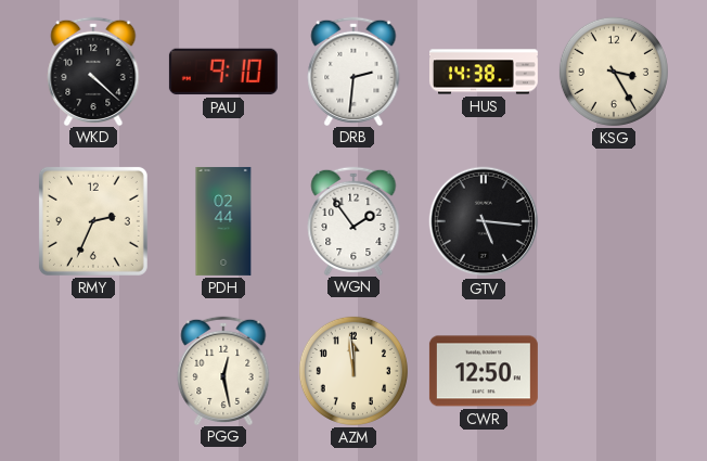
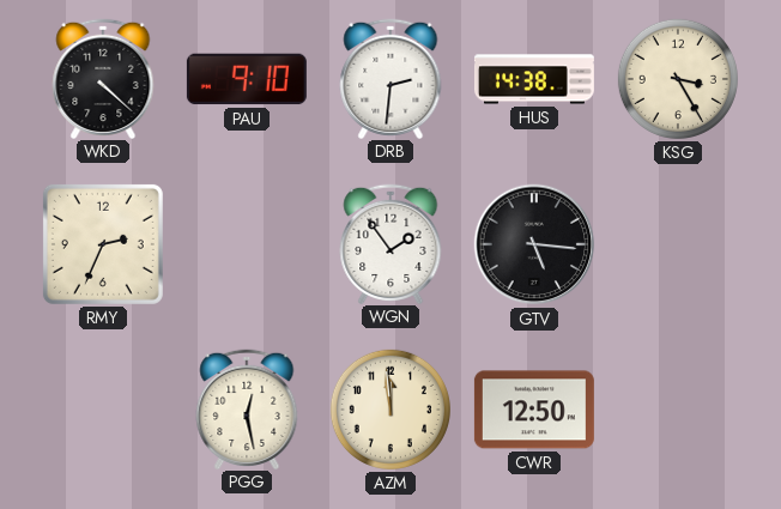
PDH: 02:44 -> none
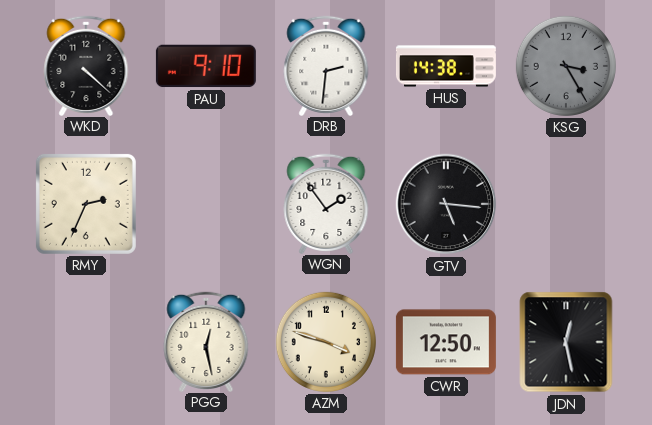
KSG dial: cream -> grey
AZM: 11:59 -> 3:48
JDN: none -> 12:28
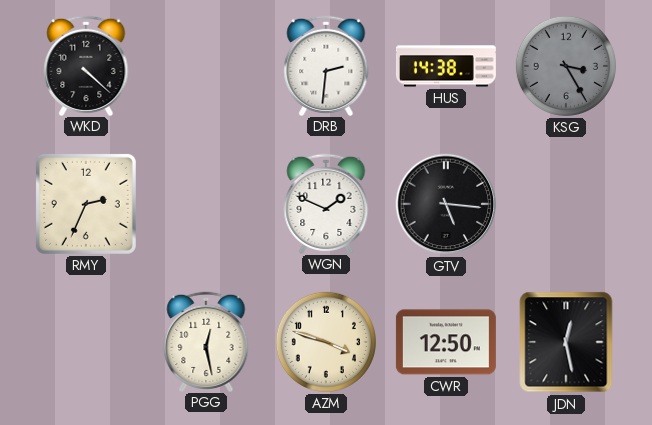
PAU: 9:10 -> none
WGN: 1:54 -> 1:49
